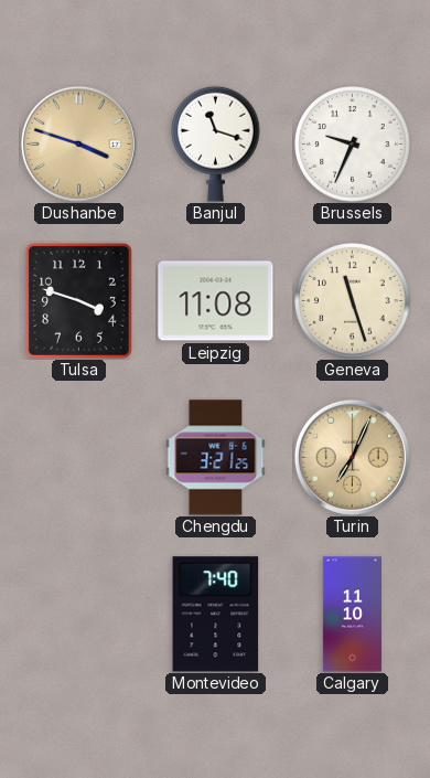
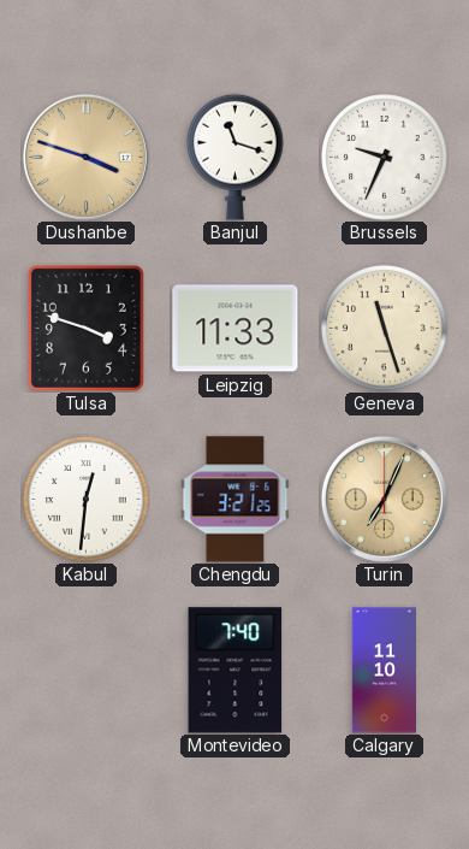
Leipzig: 11:08 -> 11:33
Kabul: none -> 12:31
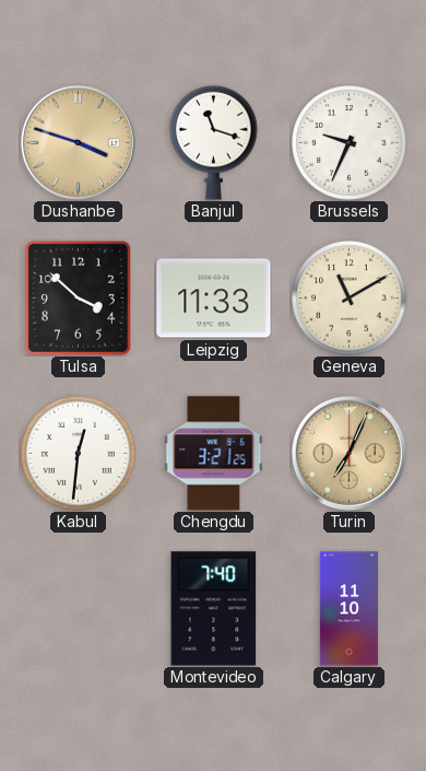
Tulsa: 3:48 -> 3:52
Geneva: 11:27 -> 11:10
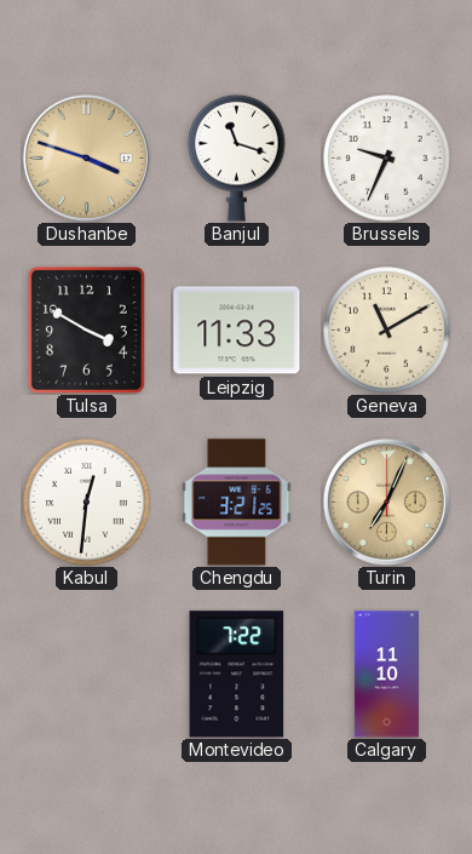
Tulsa: 3:52 -> 3:50
Montevideo: 7:40 -> 7:22
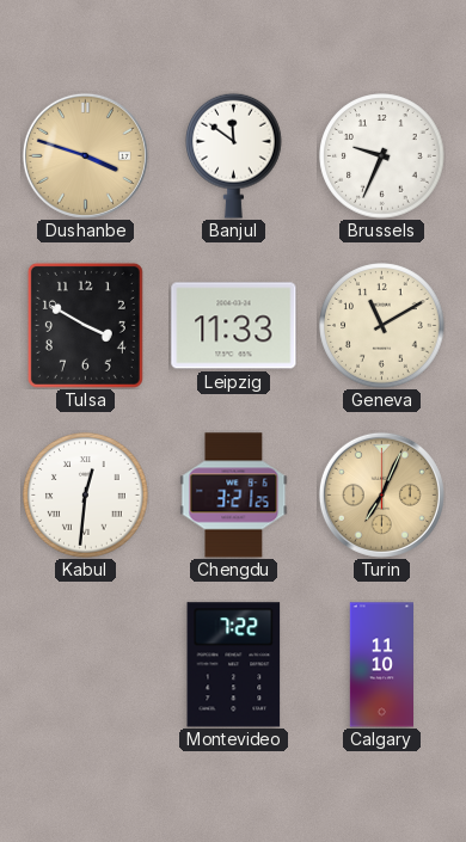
Banjul: 11:18 -> 11:51
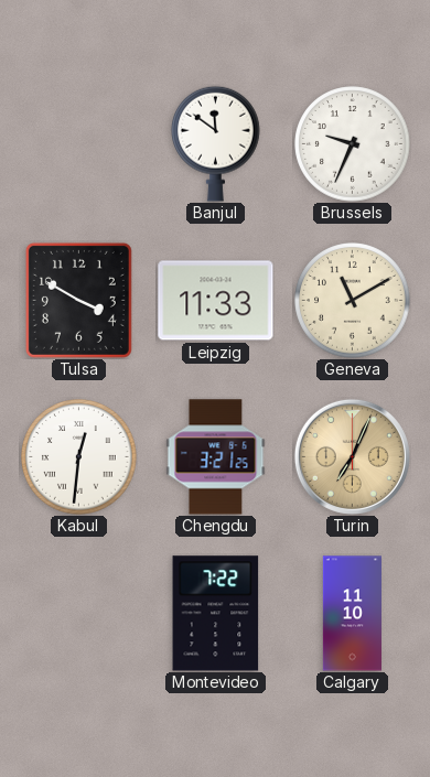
Dushanbe: 3:48 -> none
